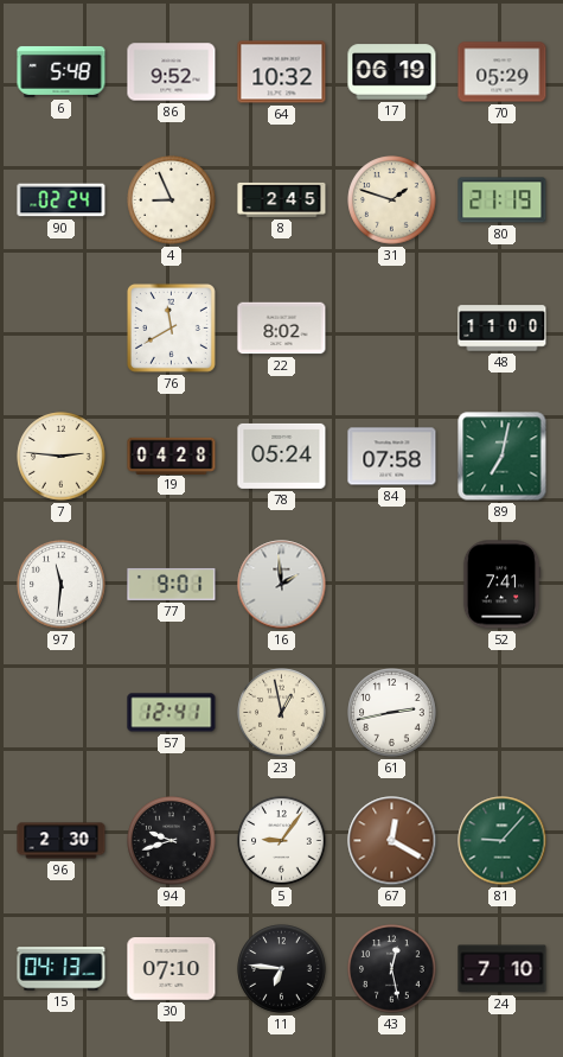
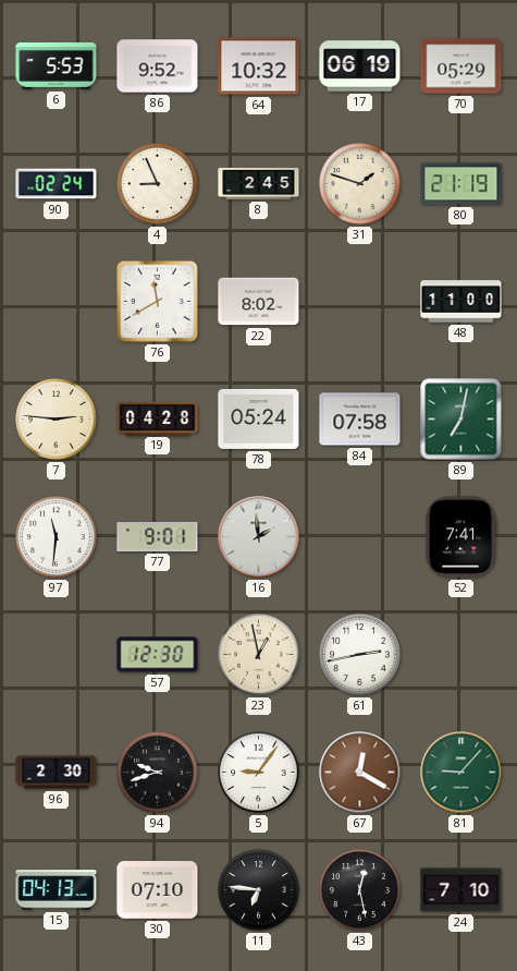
6: 5:48 -> 5:53
57: 12:41 -> 12:30
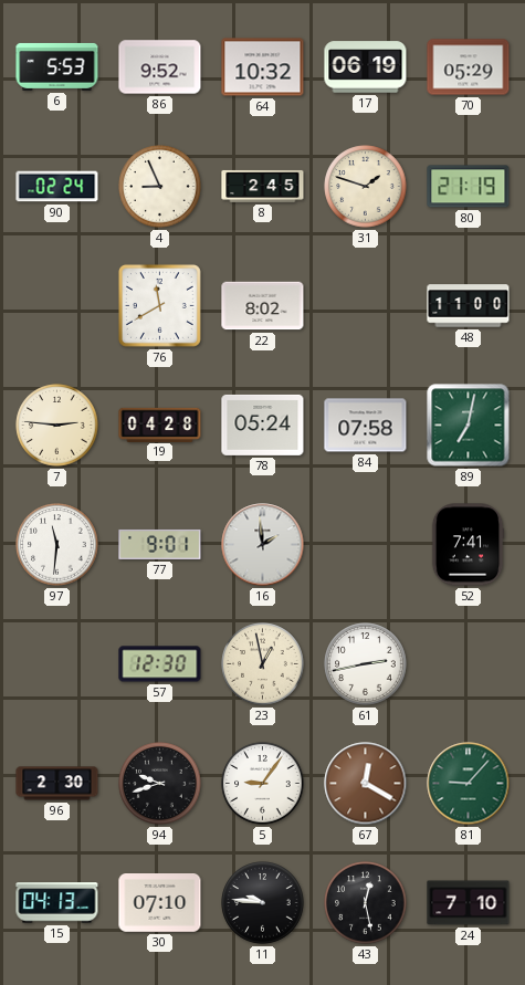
11: 6:46 -> 9:46
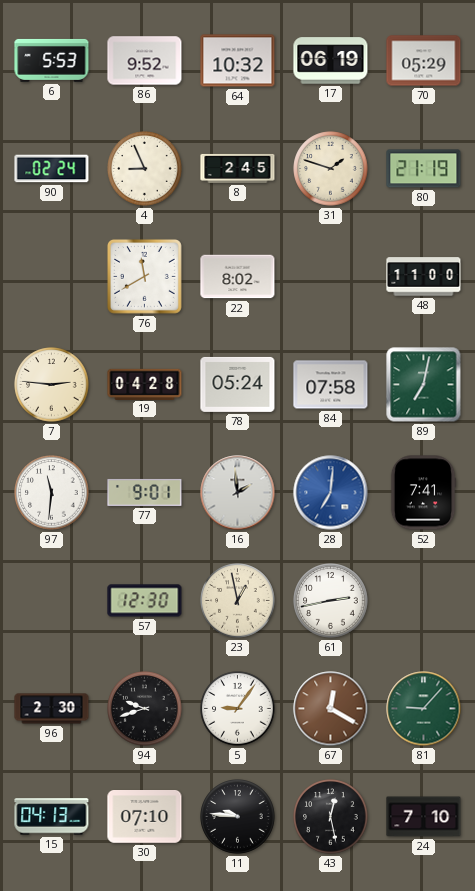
28: none -> 7:01
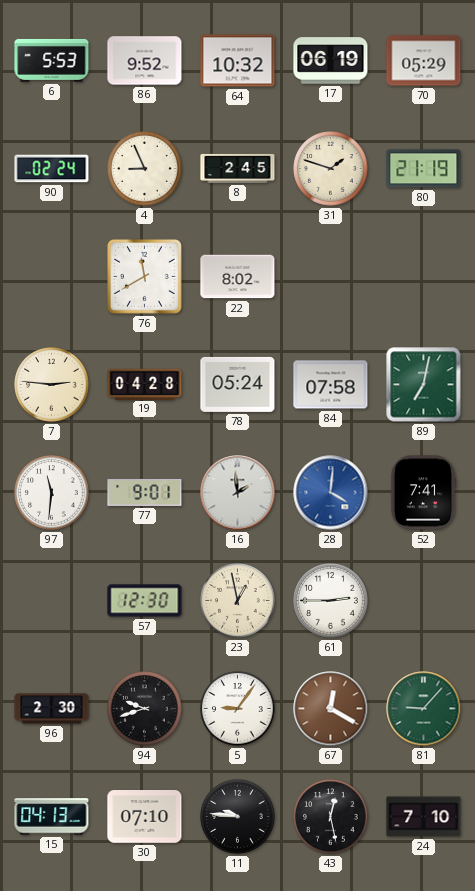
48: 11:00 -> none
28: 7:01 -> 4:01
61: 2:43 -> 2:45
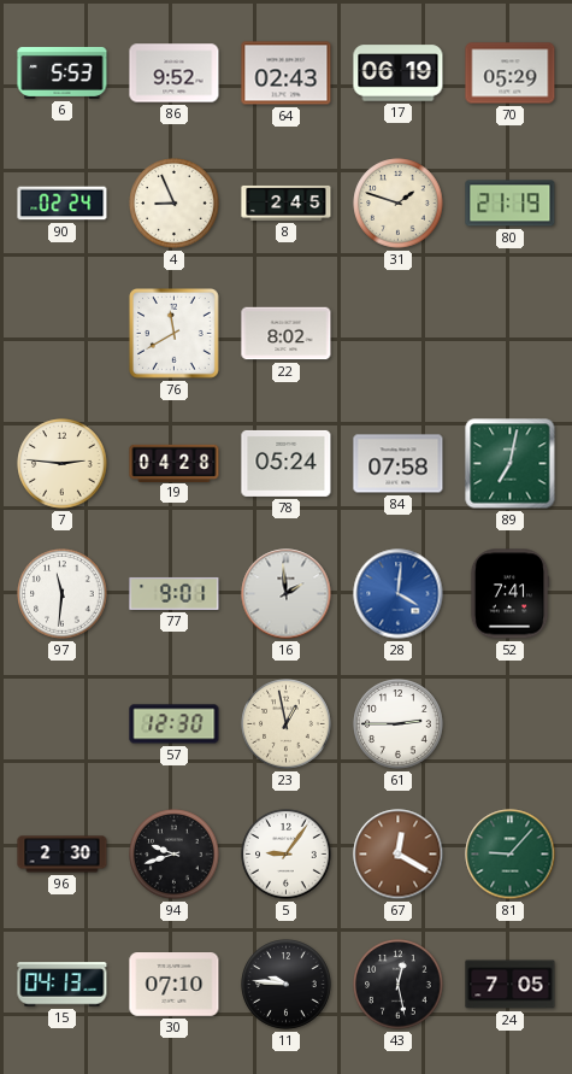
64: 10:32 -> 02:43
24: 7:10 -> 7:05
